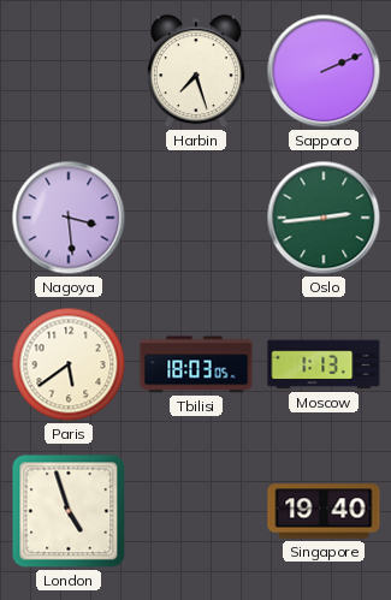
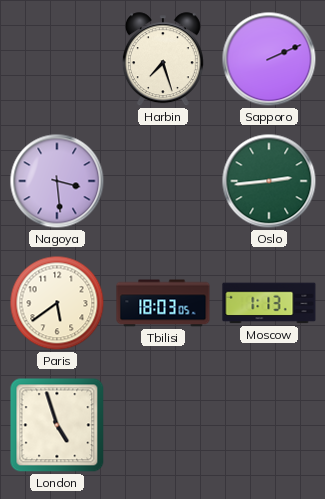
Singapore: 19:40 -> none
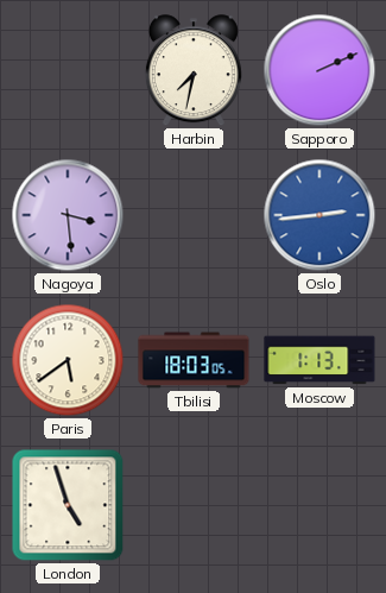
Harbin: 7:27 -> 7:32
Oslo dial: green -> blue
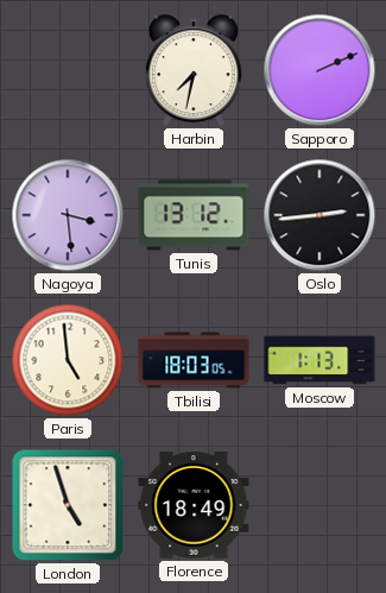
Tunis: none -> 13:12
Oslo dial: blue -> black
Paris: 5:39 -> 4:59
Florence: none -> 18:49
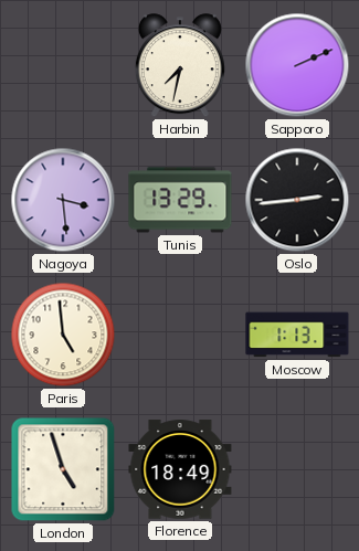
Tunis: 13:12 -> 13:29
Tbilisi: 18:03 -> none
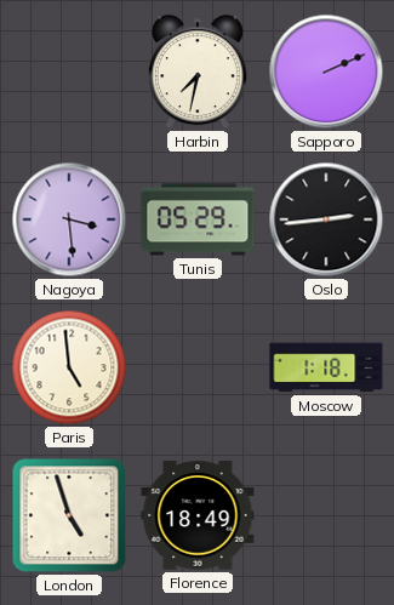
Tunis: 13:29 -> 05:29
Moscow: 1:13 -> 1:18
